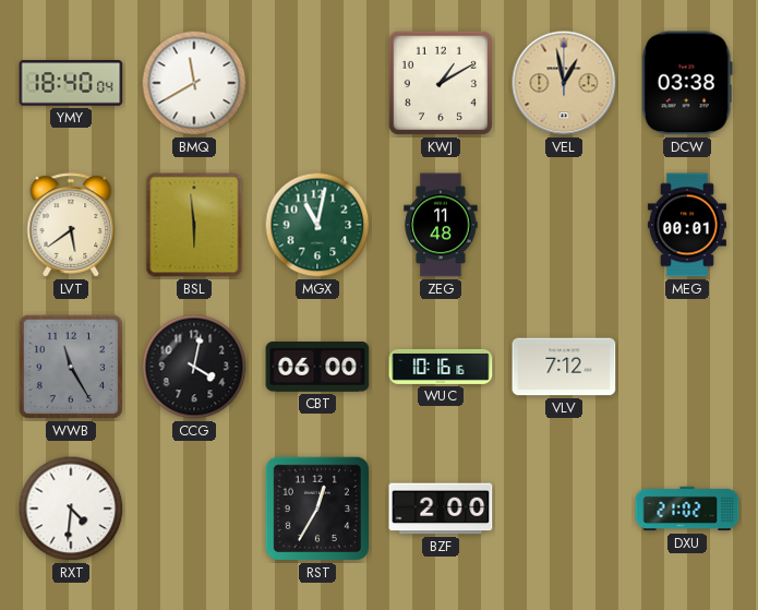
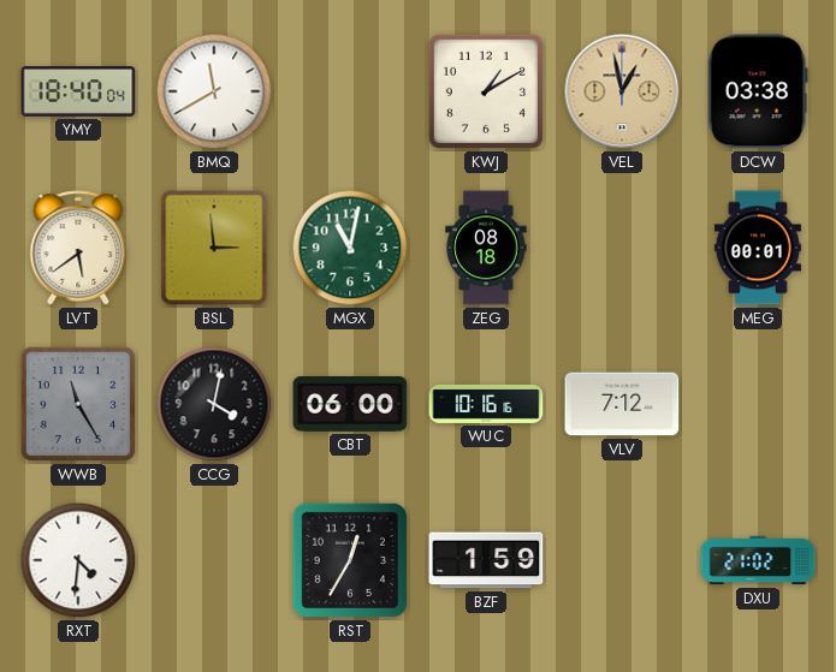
BSL: 5:59 -> 2:59
ZEG: 11:48 -> 08:18
BZF: 2:00 -> 1:59
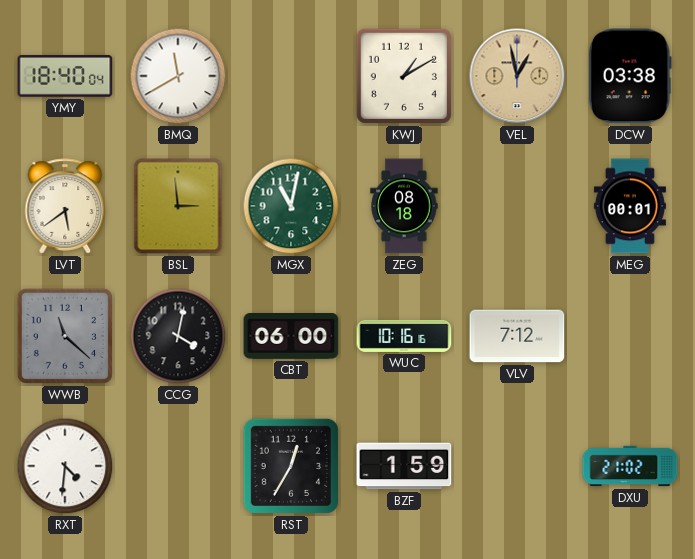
WWB: 11:25 -> 11:22
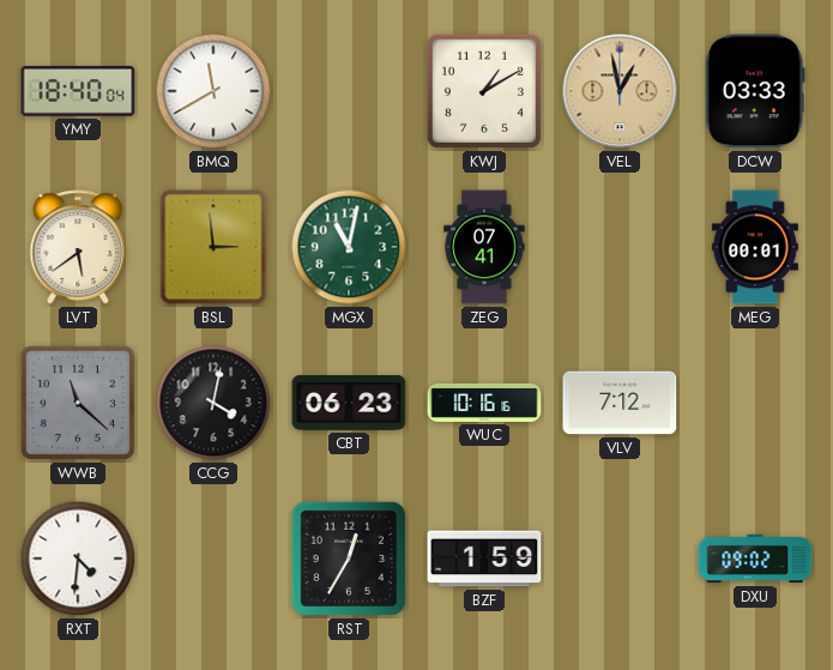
DCW: 03:38 -> 03:33
ZEG: 08:18 -> 07:41
CBT: 06:00 -> 06:23
DXU: 21:02 -> 09:02
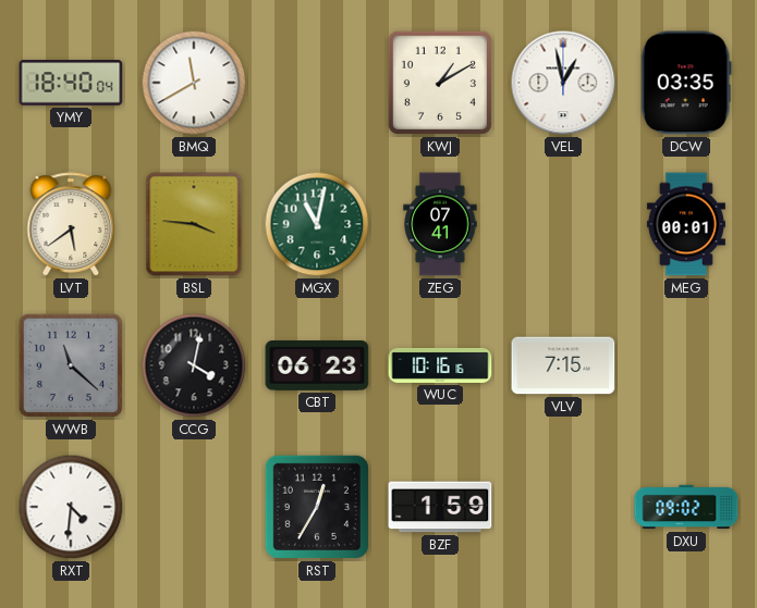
VEL dial: champagne -> white
DCW: 03:33 -> 03:35
BSL: 2:59 -> 3:46
VLV: 7:12 -> 7:15
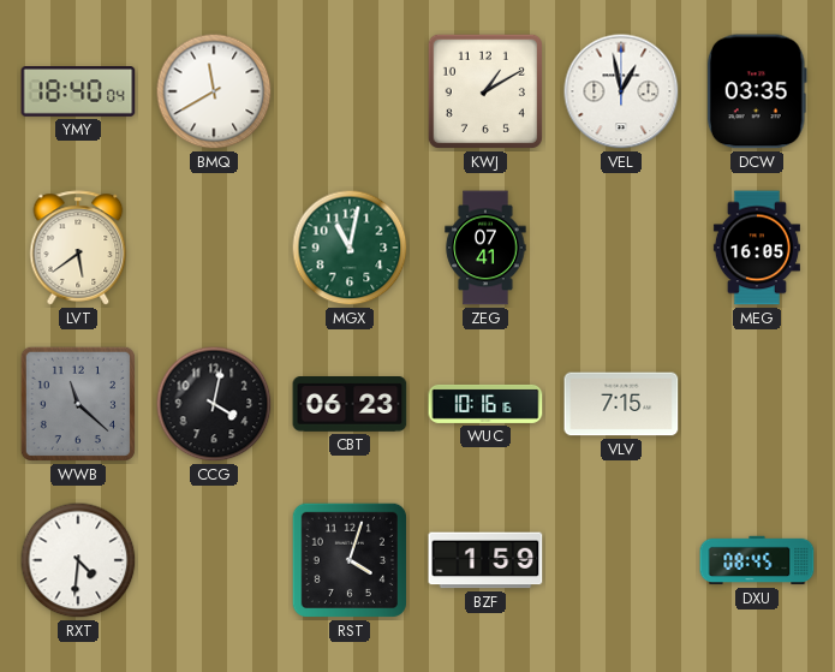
BSL: 3:46 -> none
MEG: 00:01 -> 16:05
RST: 12:35 -> 4:03
DXU: 09:02 -> 08:45
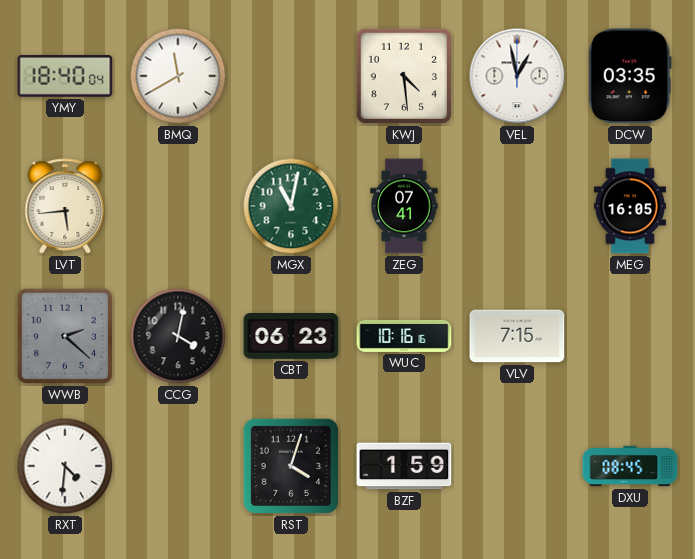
KWJ: 1:10 -> 4:29
LVT: 5:39 -> 5:44
WWB: 11:22 -> 2:22
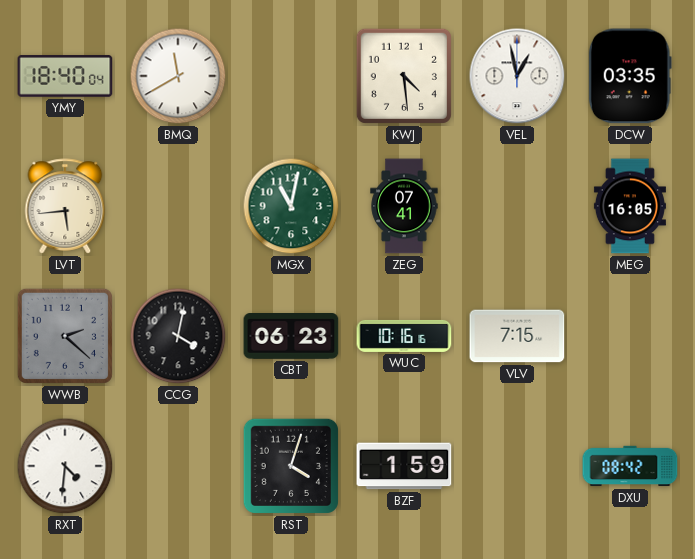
DXU: 08:45 -> 08:42
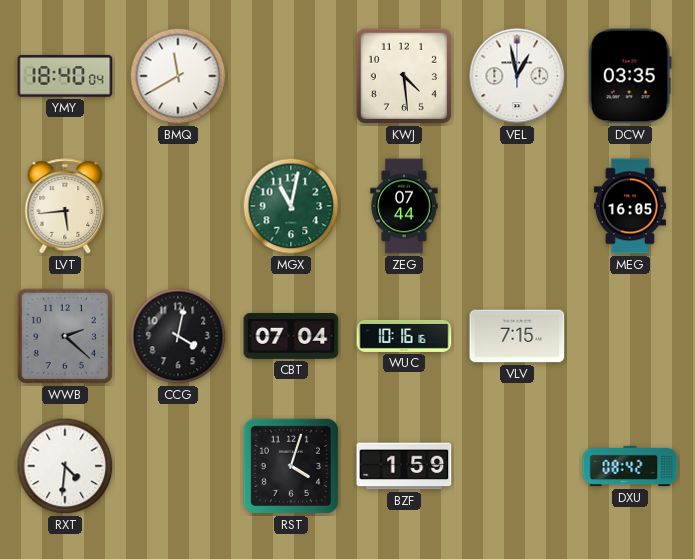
ZEG: 07:41 -> 07:44
CBT: 06:23 -> 07:04
